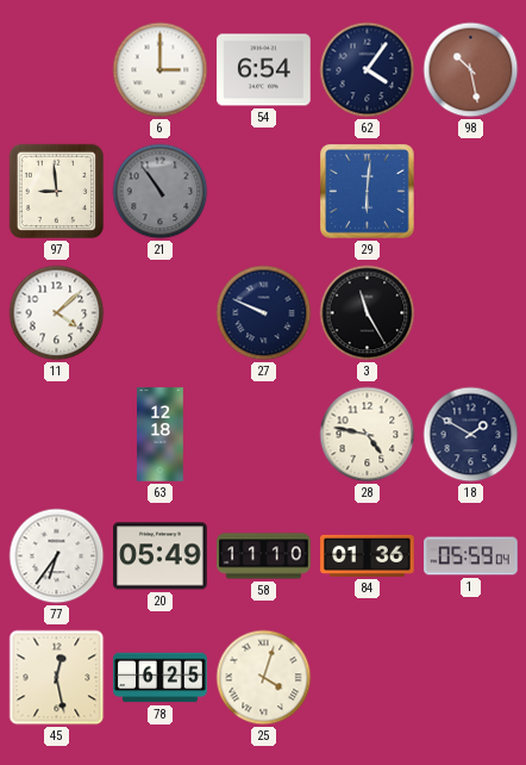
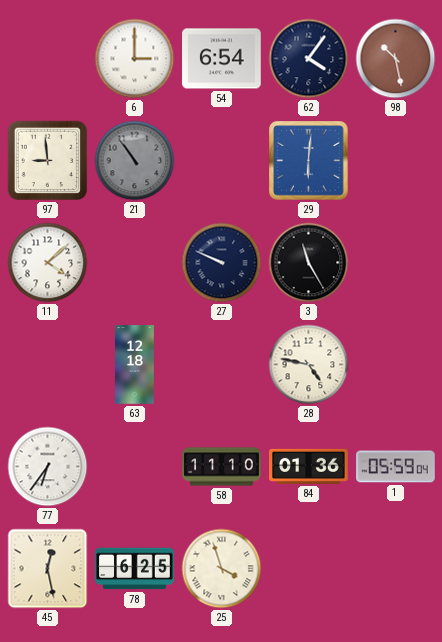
18: 1:50 -> none
20: 05:49 -> none
25: 4:03 -> 3:57
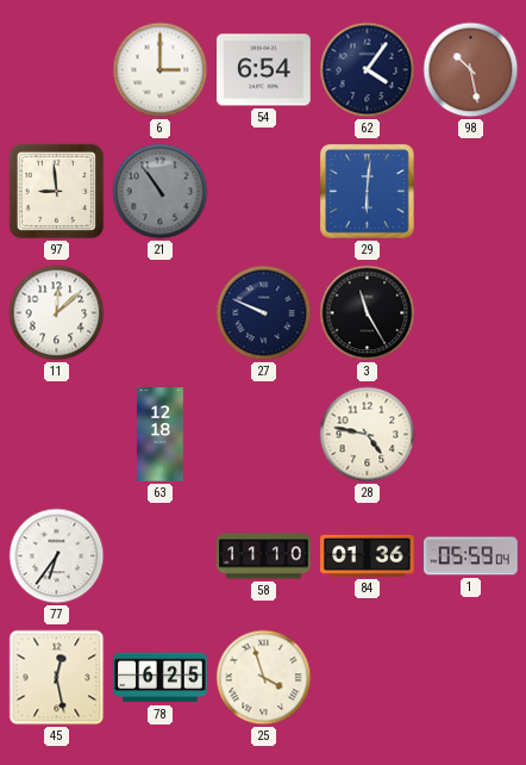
11: 4:08 -> 12:08
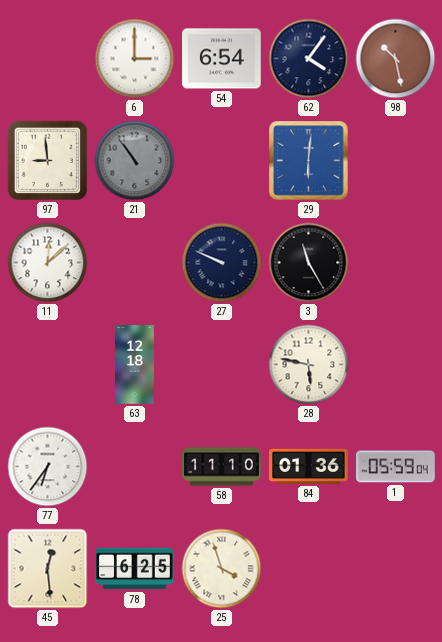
28: 4:47 -> 5:47
45: 12:28 -> 12:29
